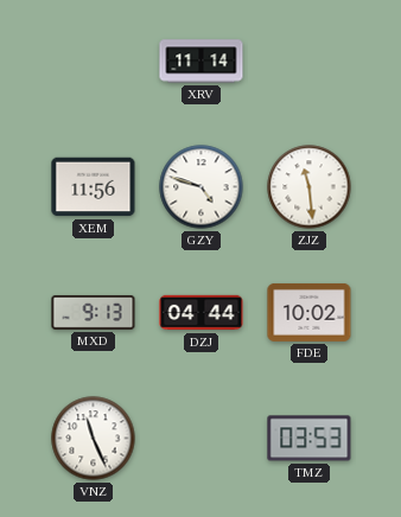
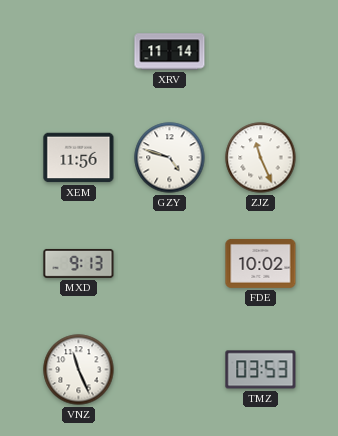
ZJZ: 11:29 -> 11:26
DZJ: 04:44 -> none
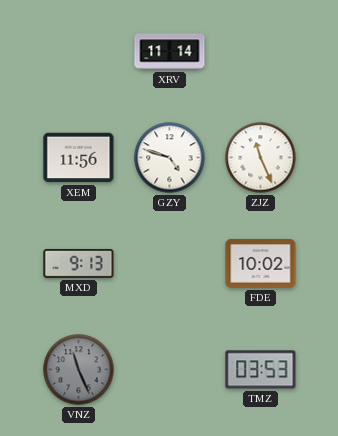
VNZ dial: white -> grey
